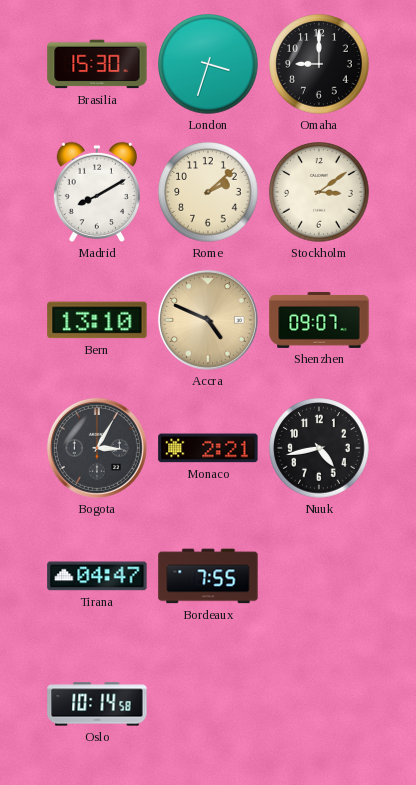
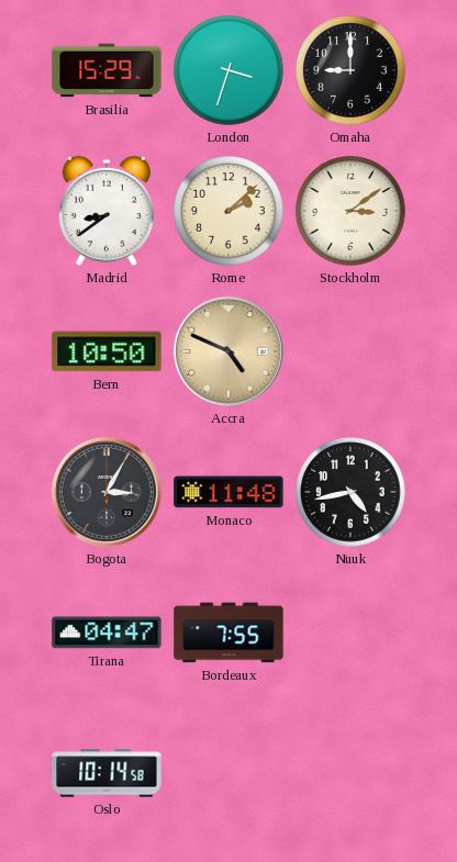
Brasilia: 15:30 -> 15:29
Madrid: 8:10 -> 8:39
Bern: 13:10 -> 10:50
Shenzhen: 09:07 -> none
Monaco: 2:21 -> 11:48
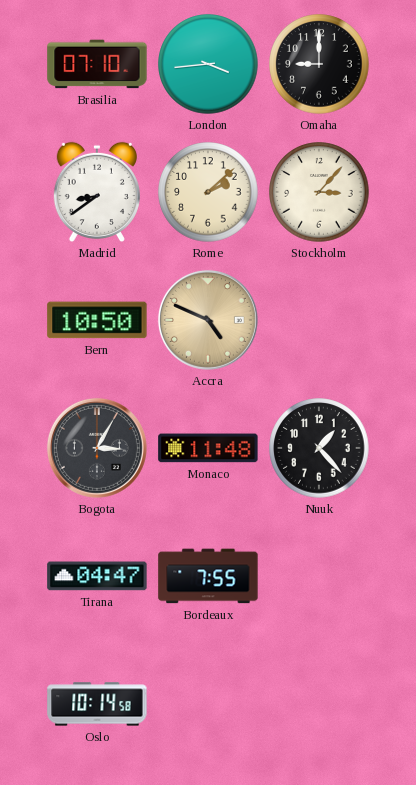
Brasilia: 15:29 -> 07:10
London: 3:33 -> 3:44
Stockholm: 3:09 -> 3:07
Nuuk: 4:43 -> 1:23
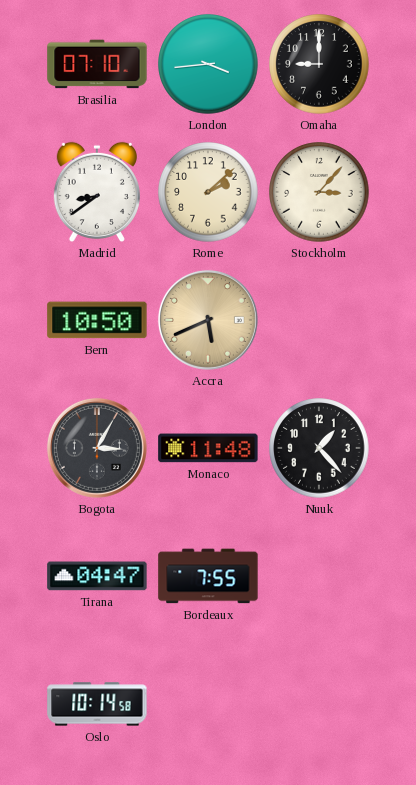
Accra: 4:49 -> 5:41
